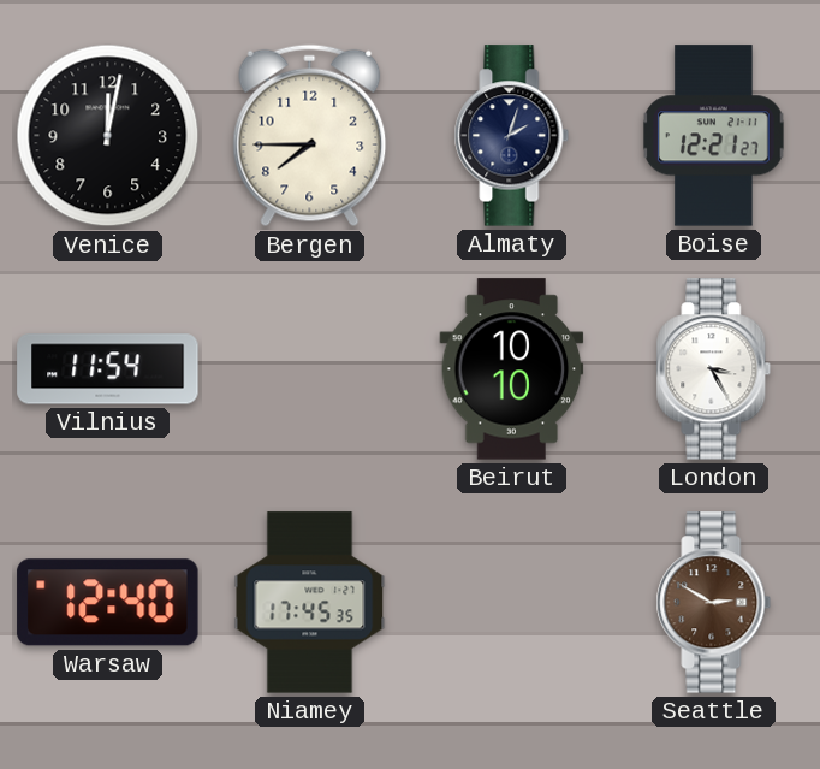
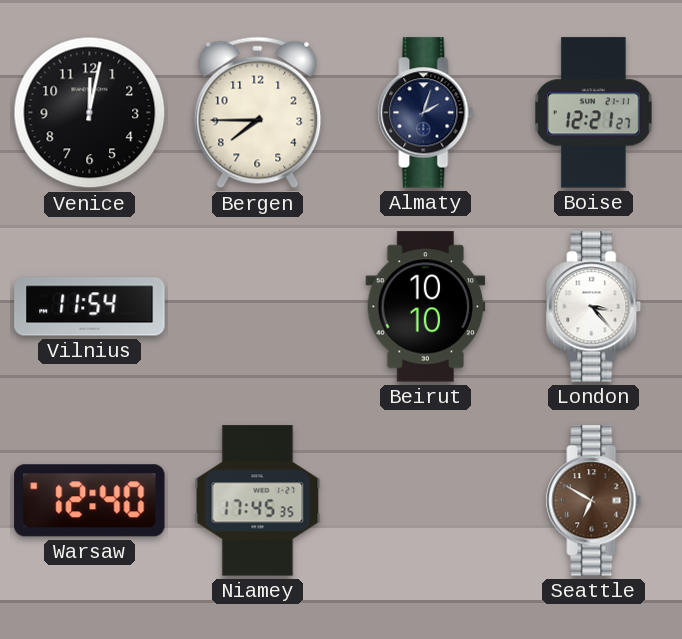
London: 3:25 -> 3:23
Seattle: 2:50 -> 6:50
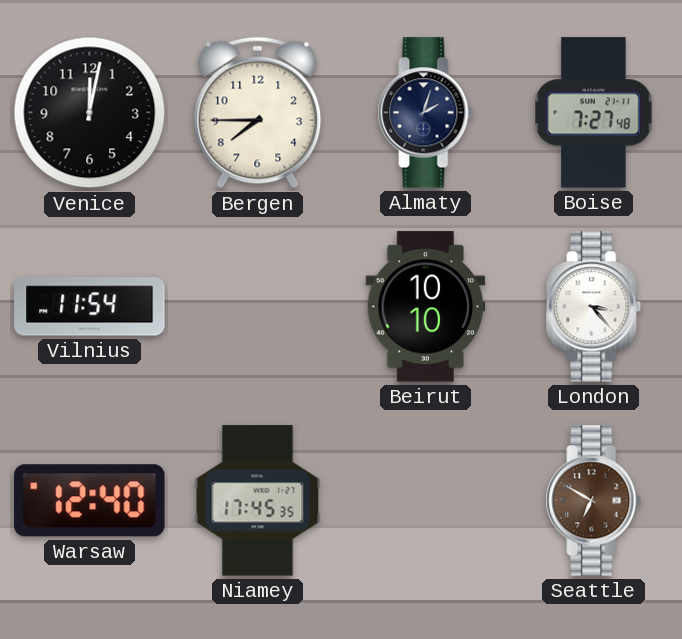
Boise: 12:21 -> 7:27
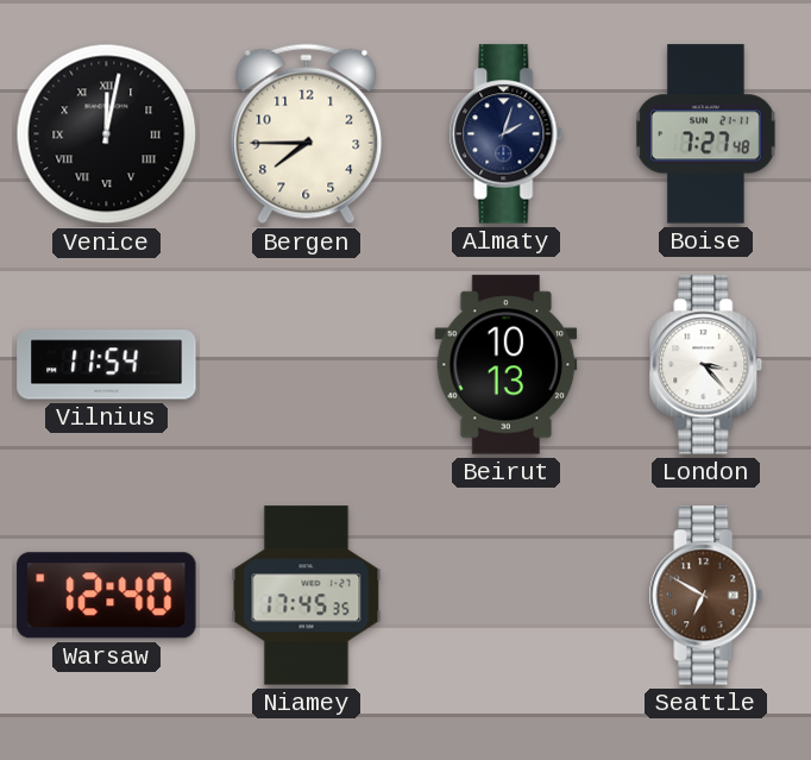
Venice numerals: Arabic -> Roman
Beirut: 10:10 -> 10:13
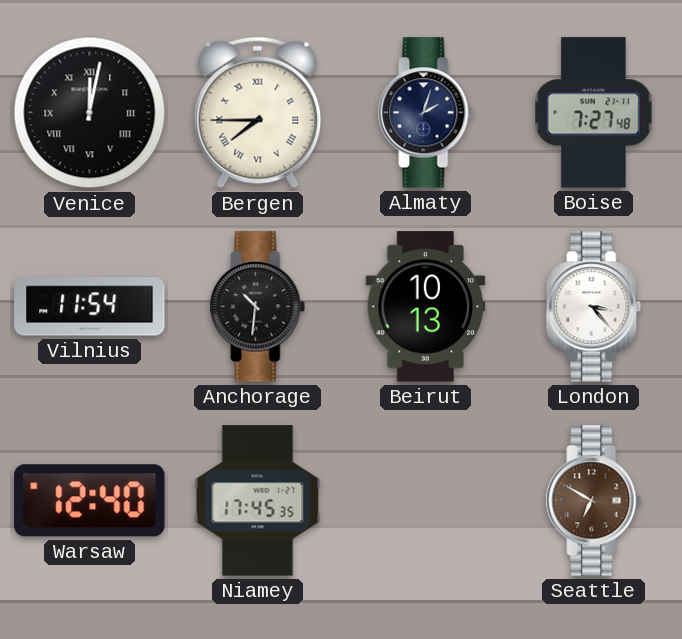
Bergen numerals: Arabic -> Roman
Anchorage: none -> 10:31
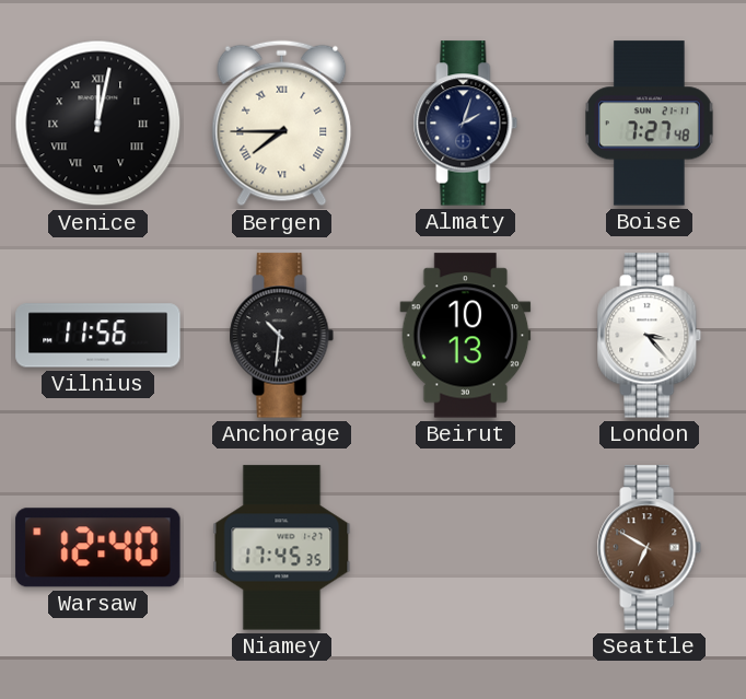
Vilnius: 11:54 -> 11:56
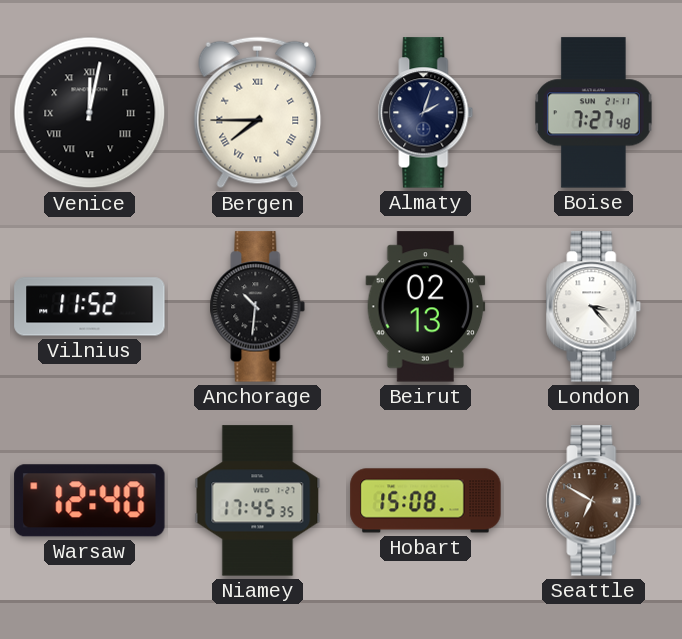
Vilnius: 11:56 -> 11:52
Beirut: 10:13 -> 02:13
Hobart: none -> 15:08
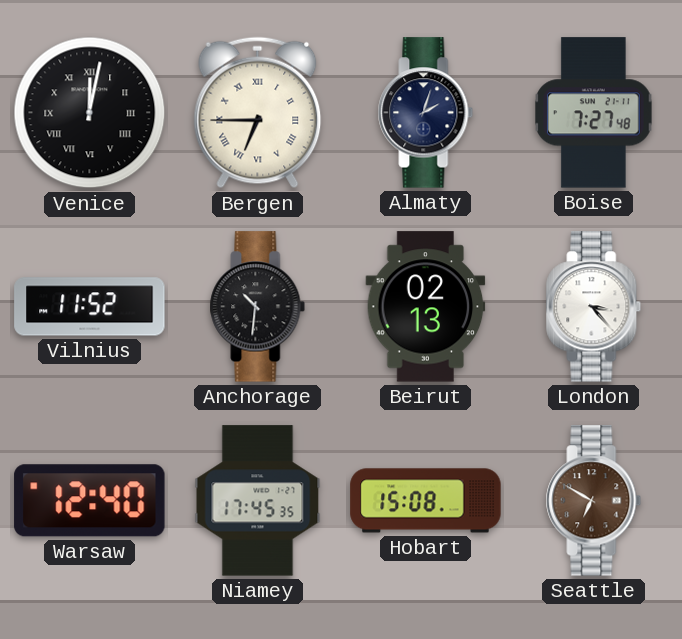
Bergen: 7:45 -> 6:45
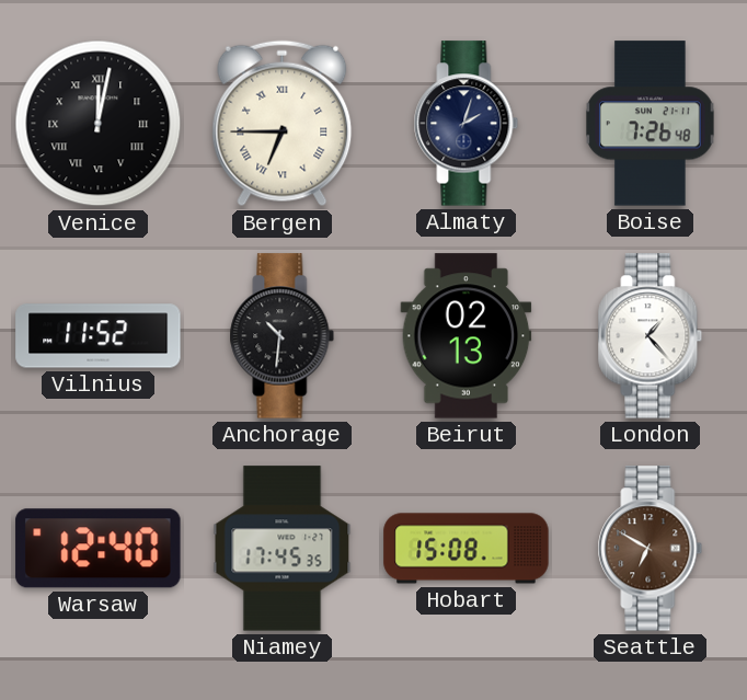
Boise: 7:27 -> 7:26
London: 3:23 -> 1:23
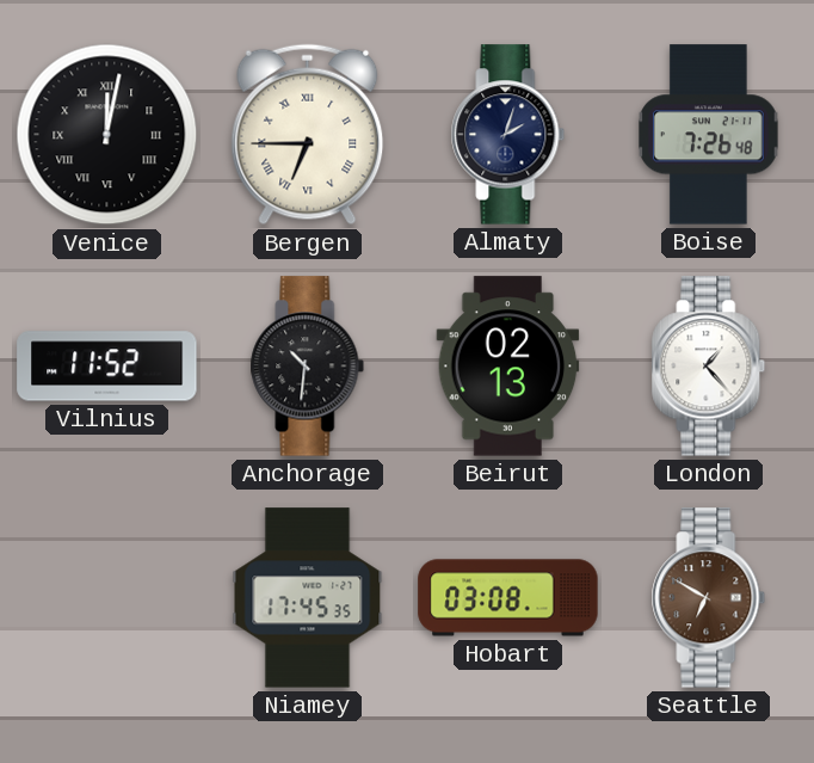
Warsaw: 12:40 -> none
Hobart: 15:08 -> 03:08
